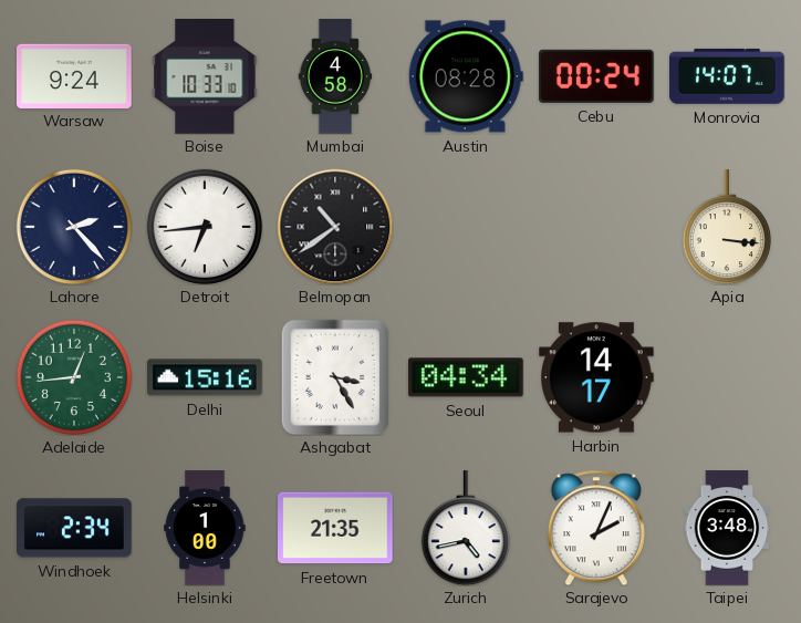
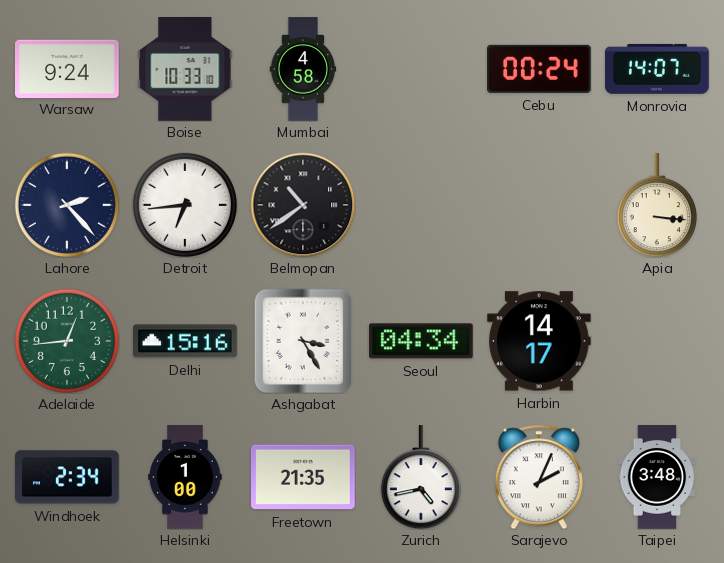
Austin: 08:28 -> none
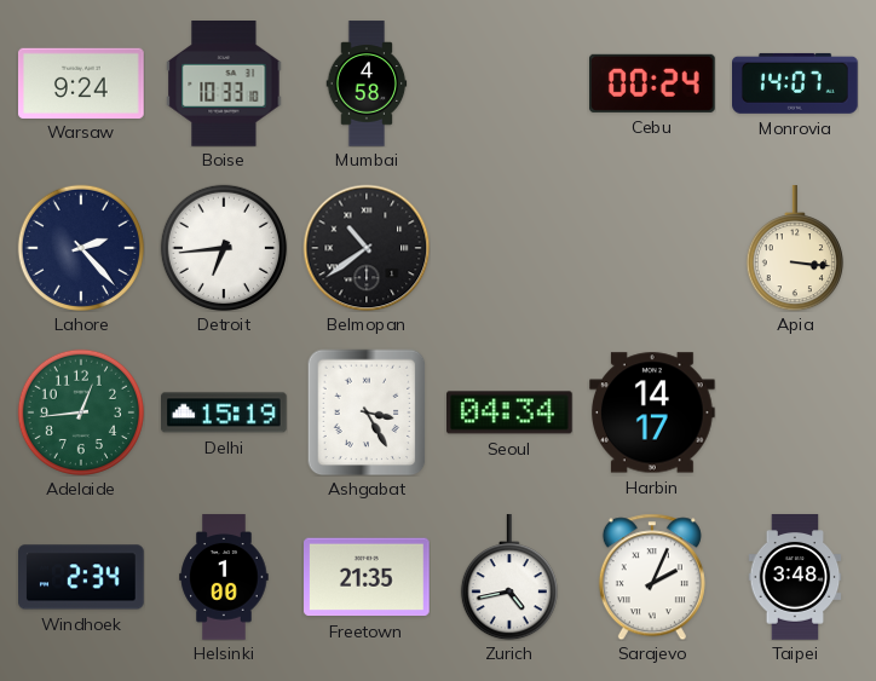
Delhi: 15:16 -> 15:19
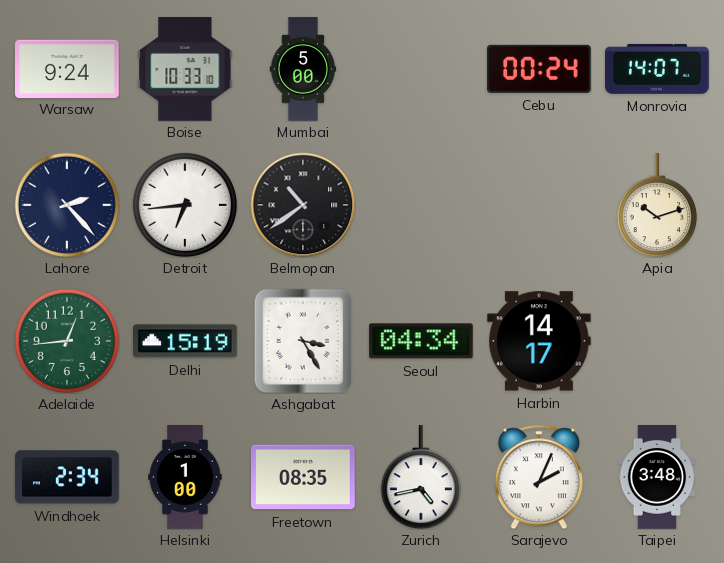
Mumbai: 4:58 -> 5:00
Apia: 3:16 -> 10:12
Freetown: 21:35 -> 08:35
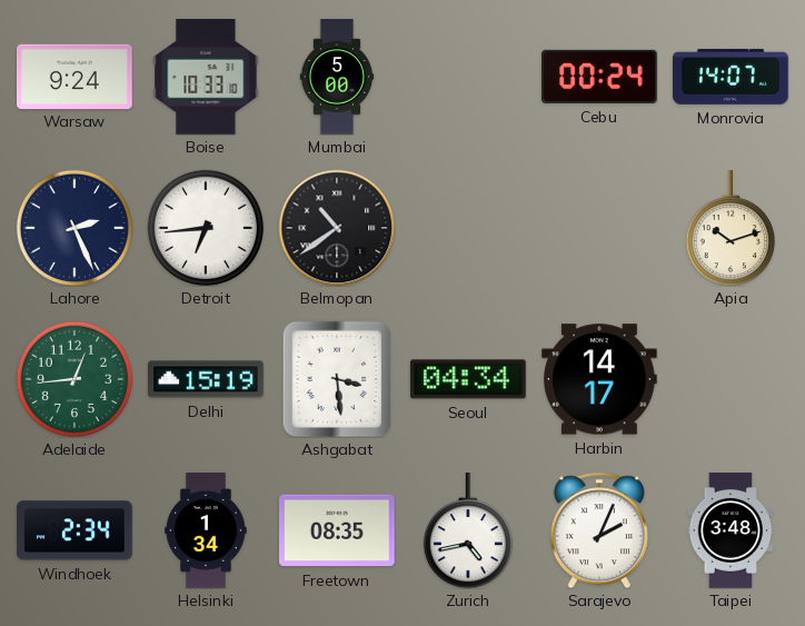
Lahore: 2:23 -> 2:26
Ashgabat: 3:25 -> 3:29
Helsinki: 1:00 -> 1:34
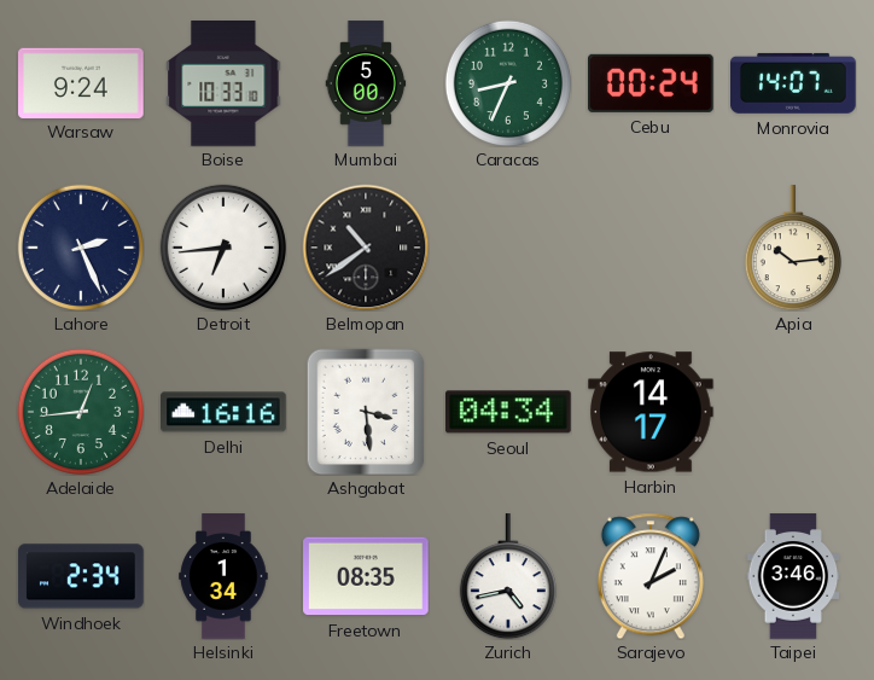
Caracas: none -> 8:34
Apia: 10:12 -> 10:14
Delhi: 15:19 -> 16:16
Taipei: 3:48 -> 3:46
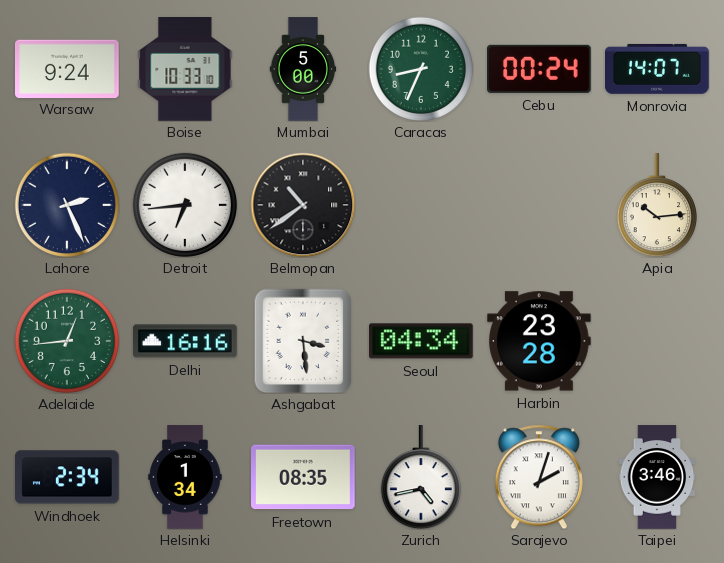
Harbin: 14:17 -> 23:28
Sarajevo: 2:04 -> 2:03
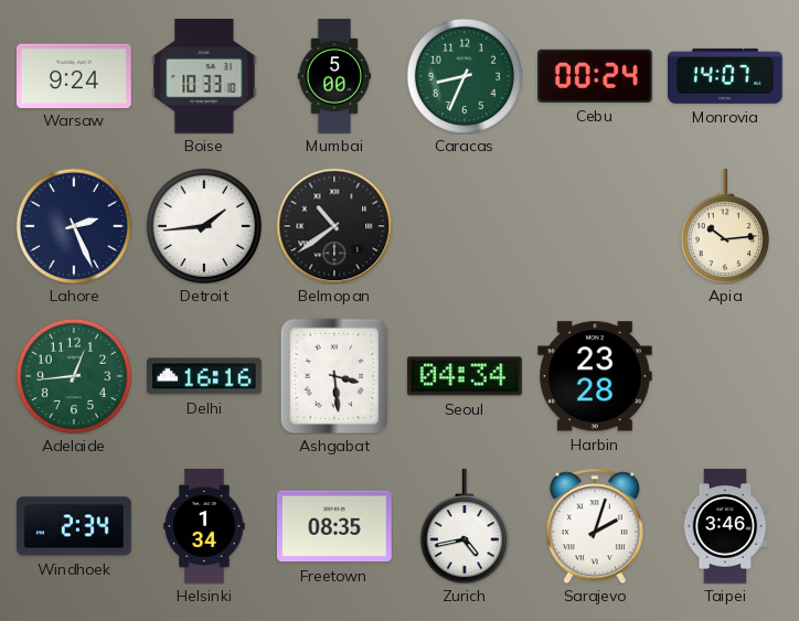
Detroit: 6:44 -> 1:44
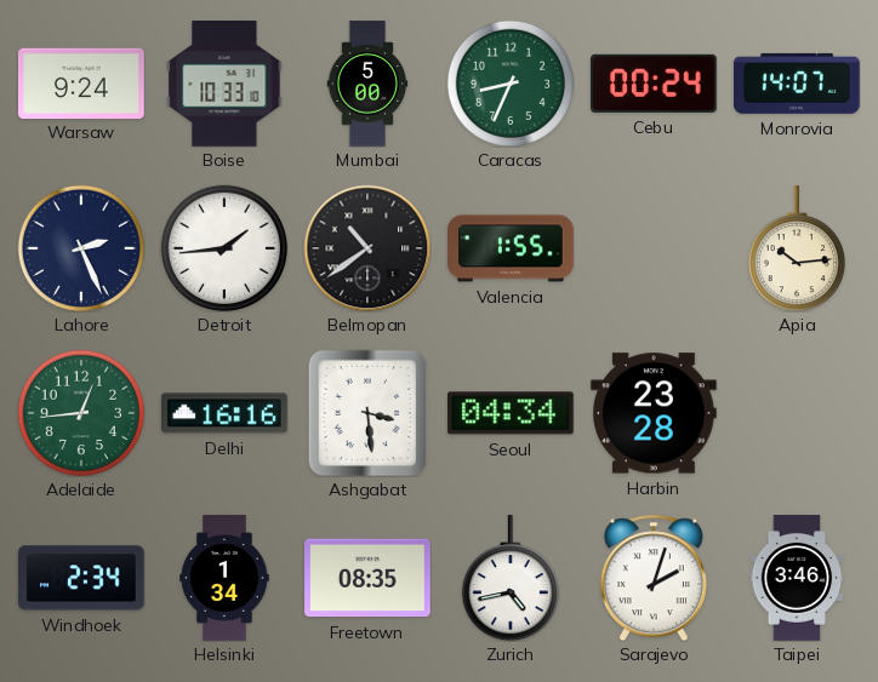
Valencia: none -> 1:55
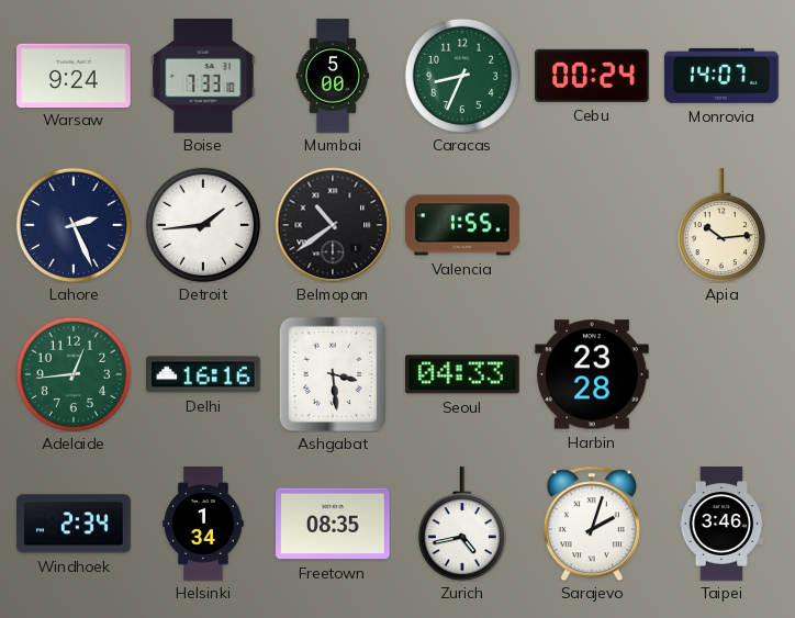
Boise: 10:33 -> 7:33
Seoul: 04:34 -> 04:33
